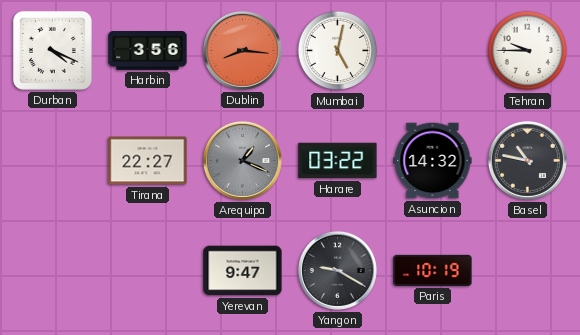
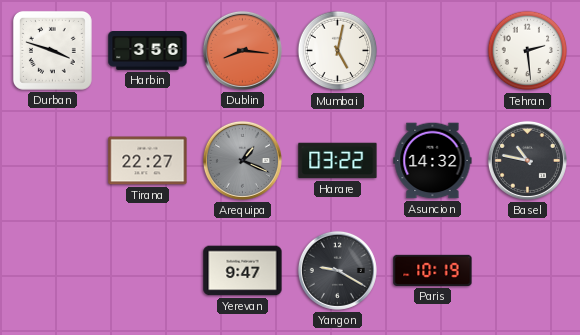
Durban: 4:19 -> 3:48
Tehran: 9:45 -> 2:29
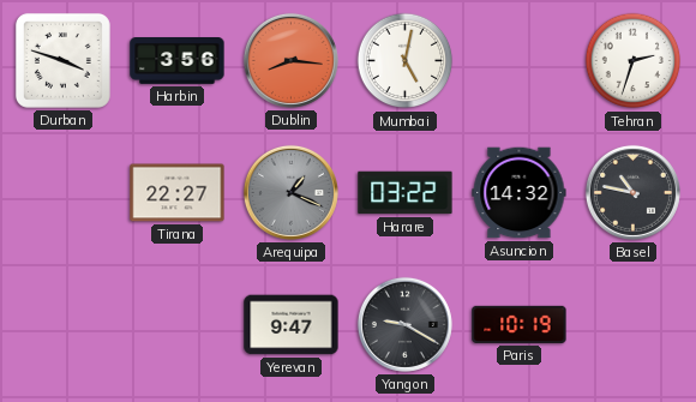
Tehran: 2:29 -> 2:33
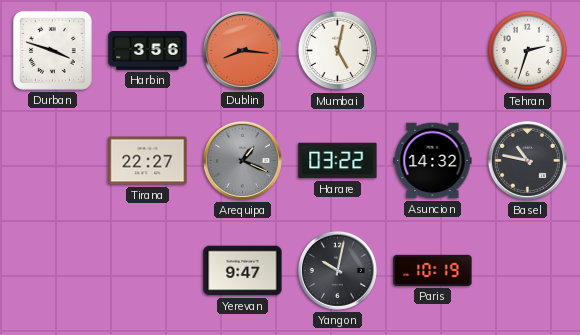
Yangon: 9:20 -> 10:02
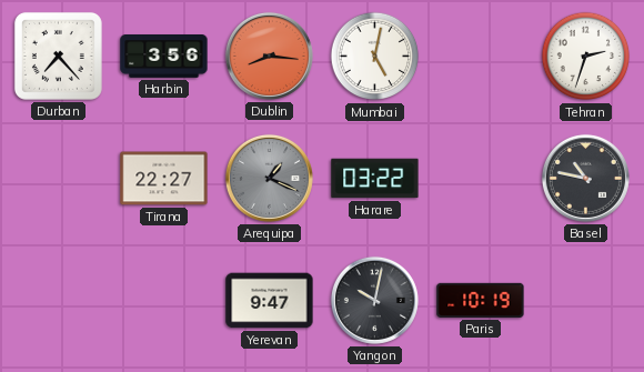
Durban: 3:48 -> 7:23
Asuncion: 14:32 -> none
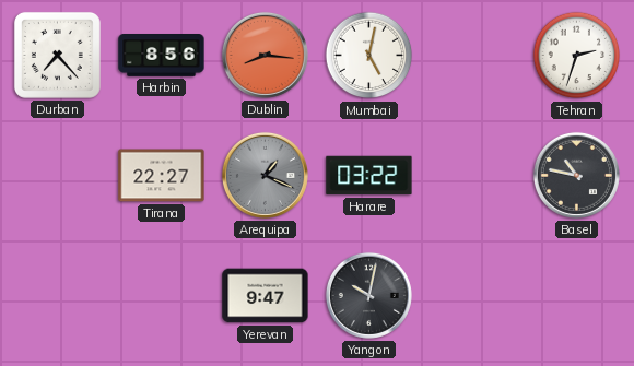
Harbin: 3:56 -> 8:56
Paris: 10:19 -> none
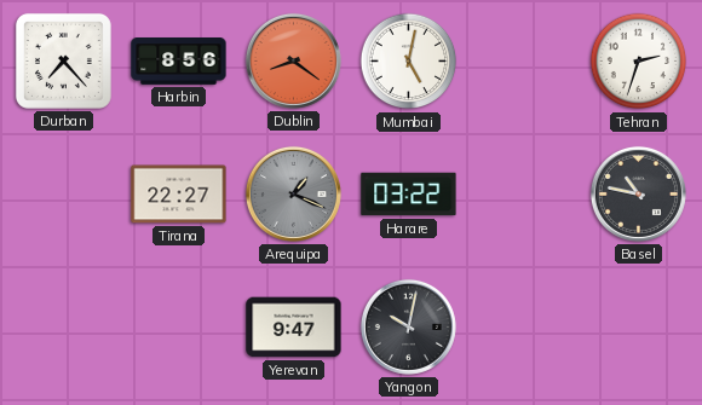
Dublin: 8:16 -> 8:21
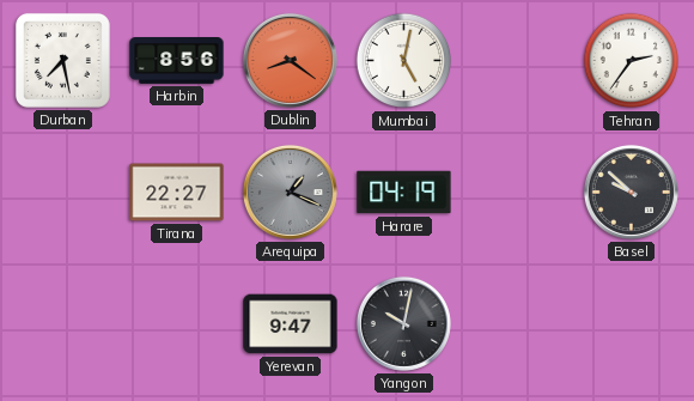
Durban: 7:23 -> 7:28
Tehran: 2:33 -> 2:36
Harare: 03:22 -> 04:19
Basel: 10:47 -> 9:52
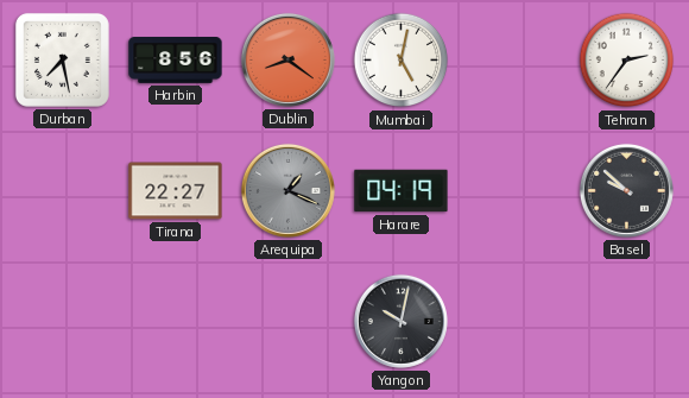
Yerevan: 9:47 -> none
